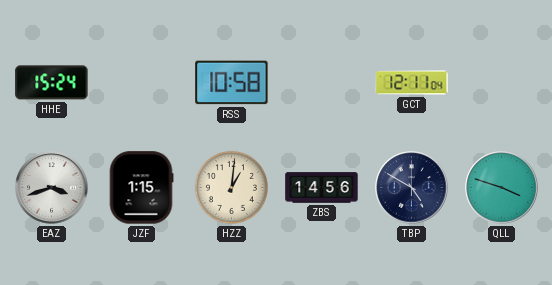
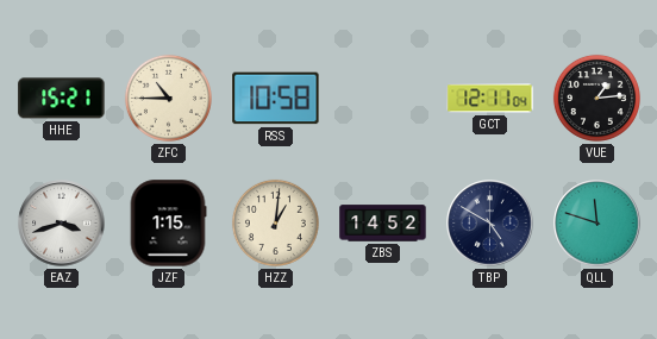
HHE: 15:24 -> 15:21
ZFC: none -> 10:45
VUE: none -> 1:14
ZBS: 14:56 -> 14:52
QLL: 3:48 -> 11:48
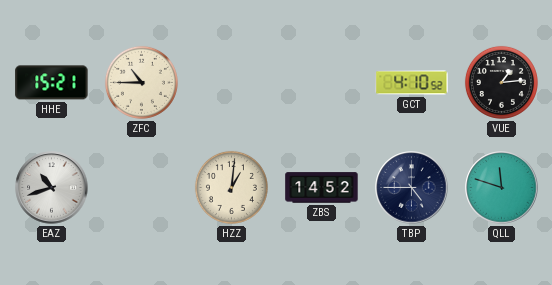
RSS: 10:58 -> none
GCT: 12:11 -> 4:10
EAZ: 3:42 -> 10:42
JZF: 1:15 -> none
TBP: 4:50 -> 4:45
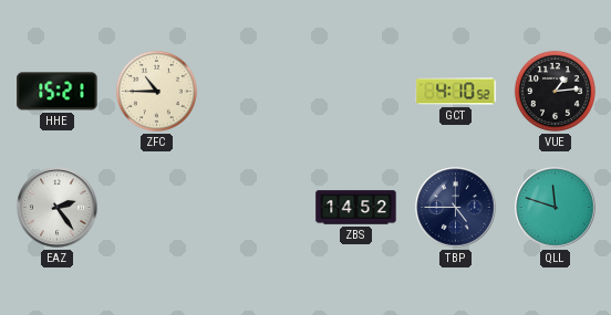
EAZ: 10:42 -> 2:24
HZZ: 1:01 -> none
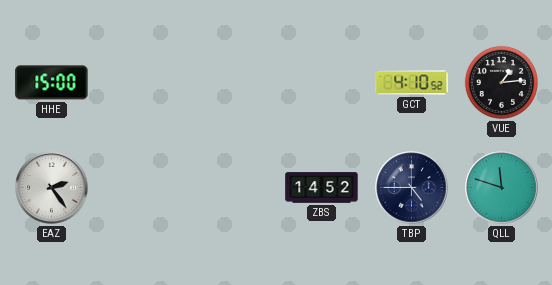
HHE: 15:21 -> 15:00
ZFC: 10:45 -> none
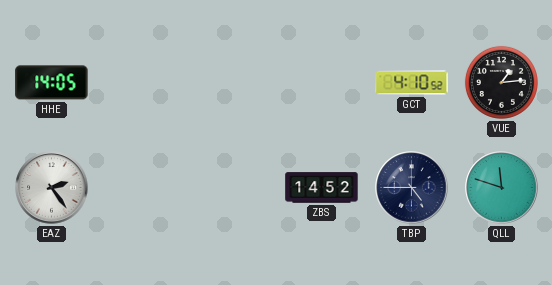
HHE: 15:00 -> 14:05
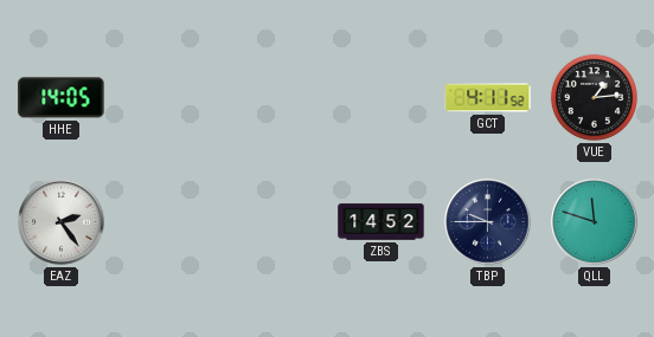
GCT: 4:10 -> 4:11
TBP: 4:45 -> 9:45
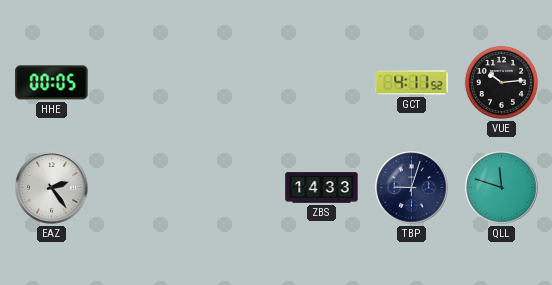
HHE: 14:05 -> 00:05
VUE: 1:14 -> 10:14
ZBS: 14:52 -> 14:33
TBP: 9:45 -> 9:03
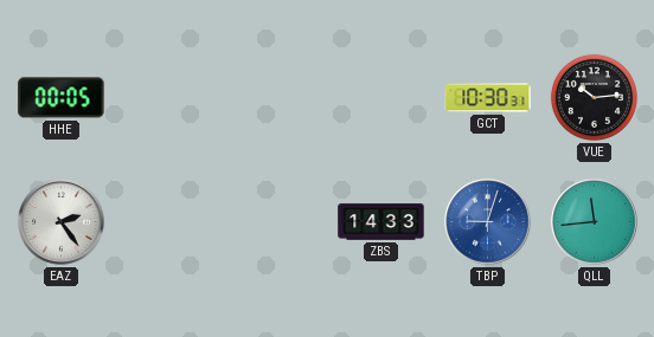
GCT: 4:11 -> 10:30
TBP dial: navy -> blue
QLL: 11:48 -> 11:44
